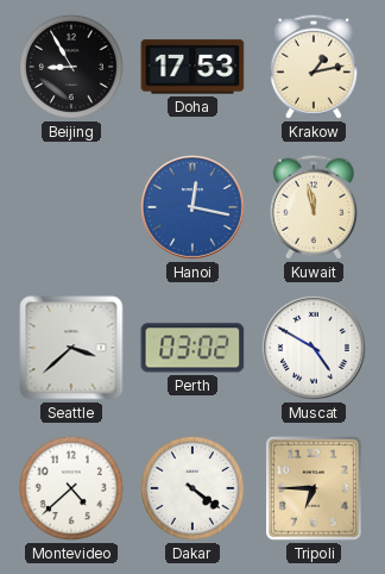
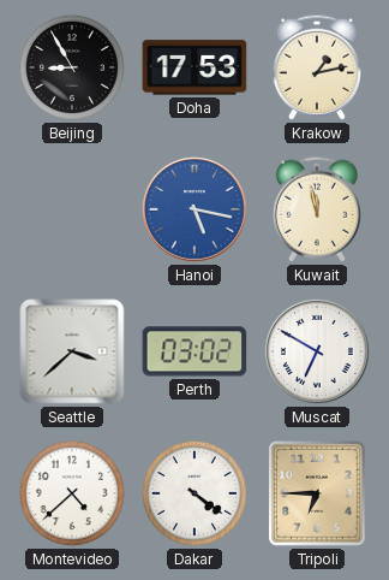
Hanoi: 12:17 -> 5:17
Muscat: 4:50 -> 6:50
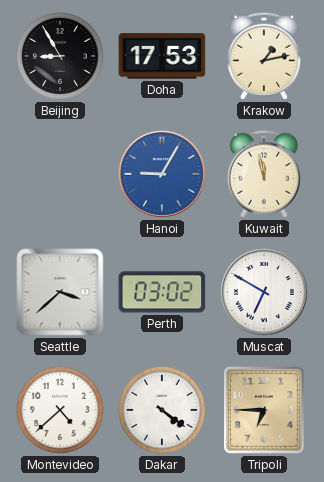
Hanoi: 5:17 -> 9:05
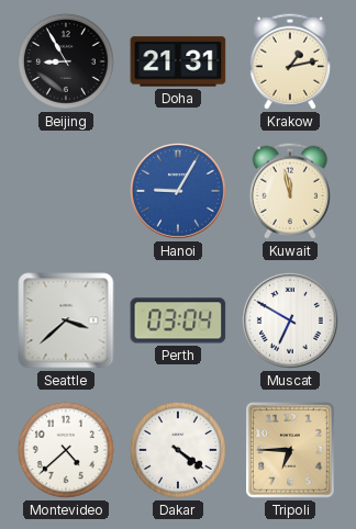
Doha: 17:53 -> 21:31
Perth: 03:02 -> 03:04
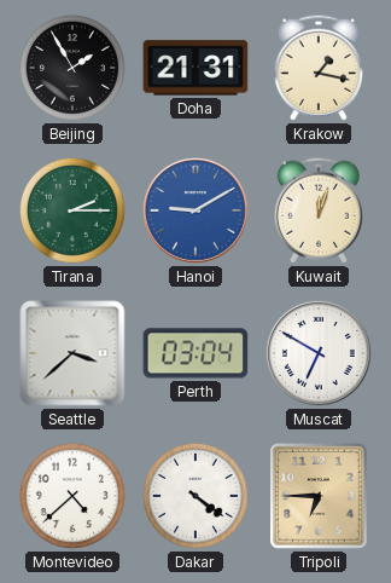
Beijing: 8:55 -> 1:55
Krakow: 1:13 -> 1:17
Tirana: none -> 2:15
Hanoi: 9:05 -> 9:10
Kuwait: 11:58 -> 12:03
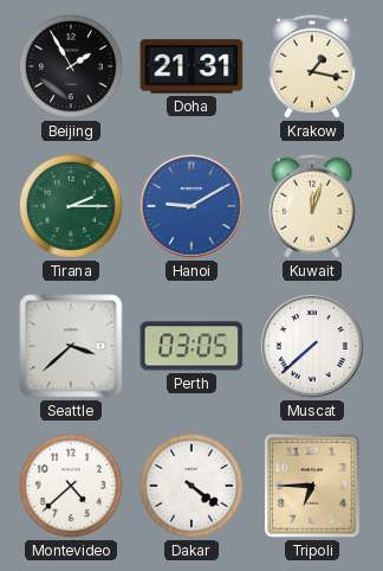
Perth: 03:04 -> 03:05
Muscat: 6:50 -> 7:38
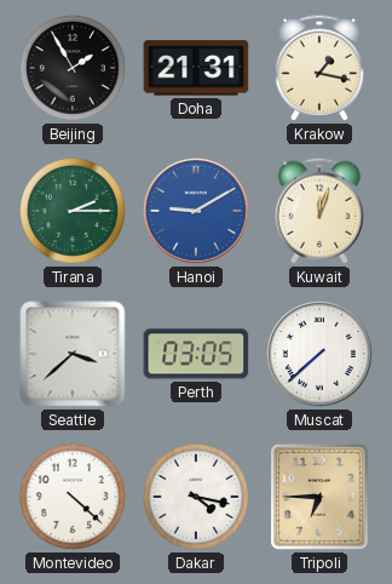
Montevideo: 4:38 -> 4:22
Dakar: 4:21 -> 4:17
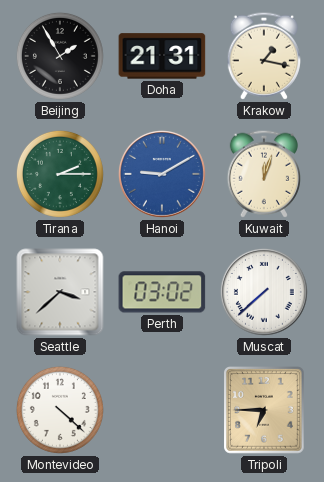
Perth: 03:05 -> 03:02
Dakar: 4:17 -> none
